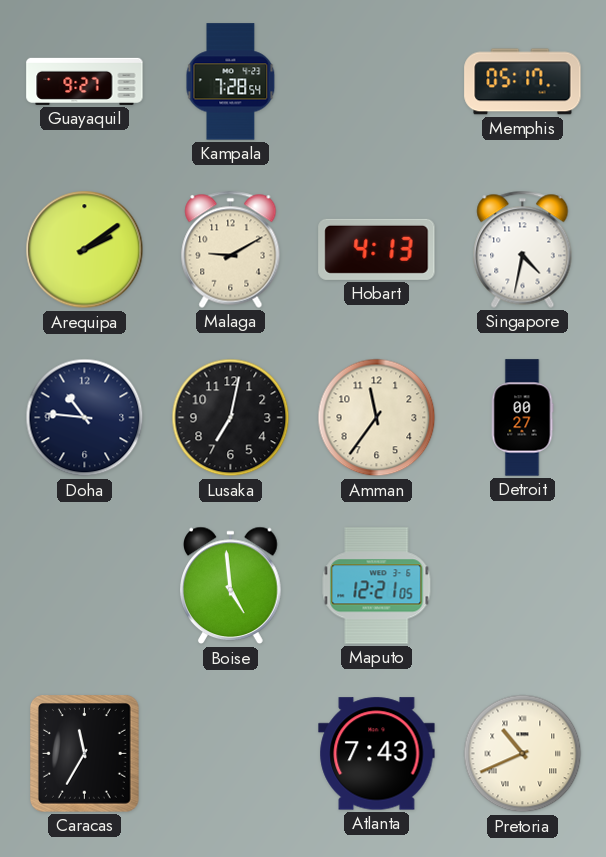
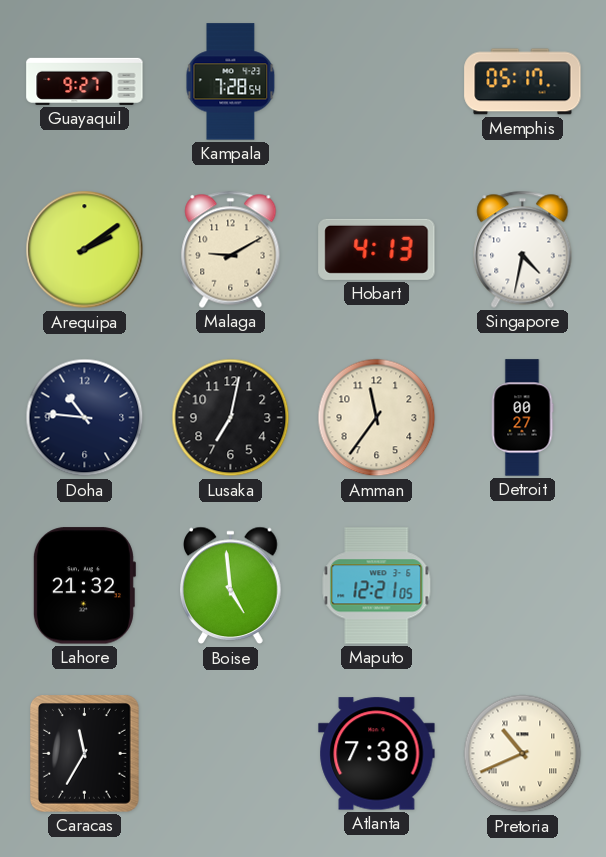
Lahore: none -> 21:32
Atlanta: 7:43 -> 7:38
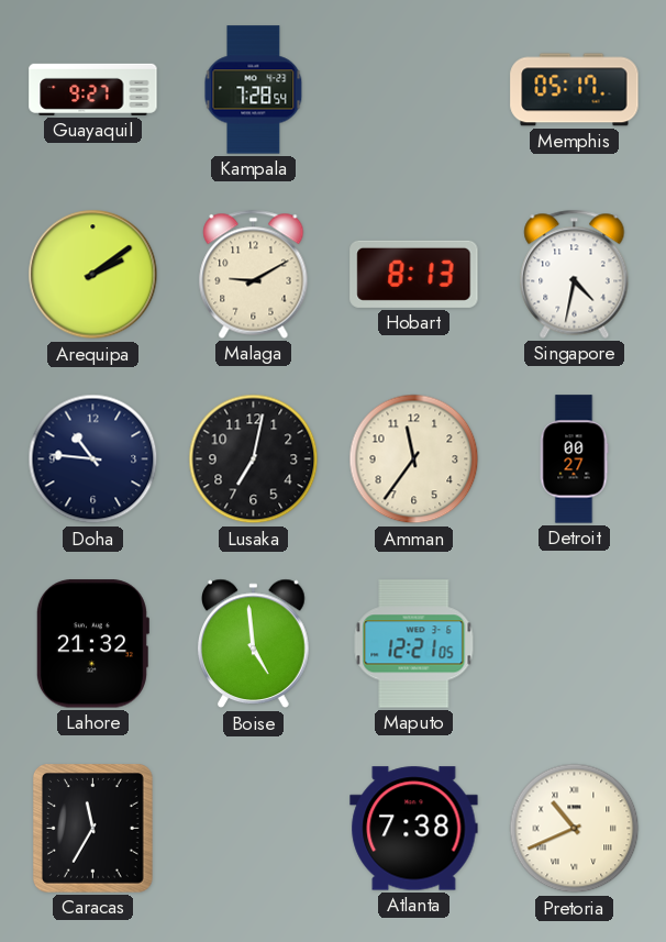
Hobart: 4:13 -> 8:13
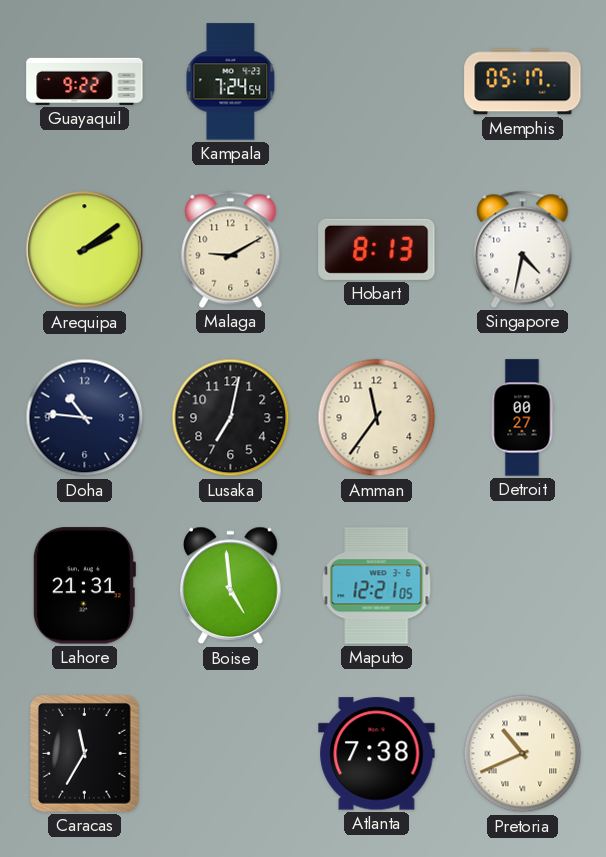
Guayaquil: 9:27 -> 9:22
Kampala: 7:28 -> 7:24
Lahore: 21:32 -> 21:31
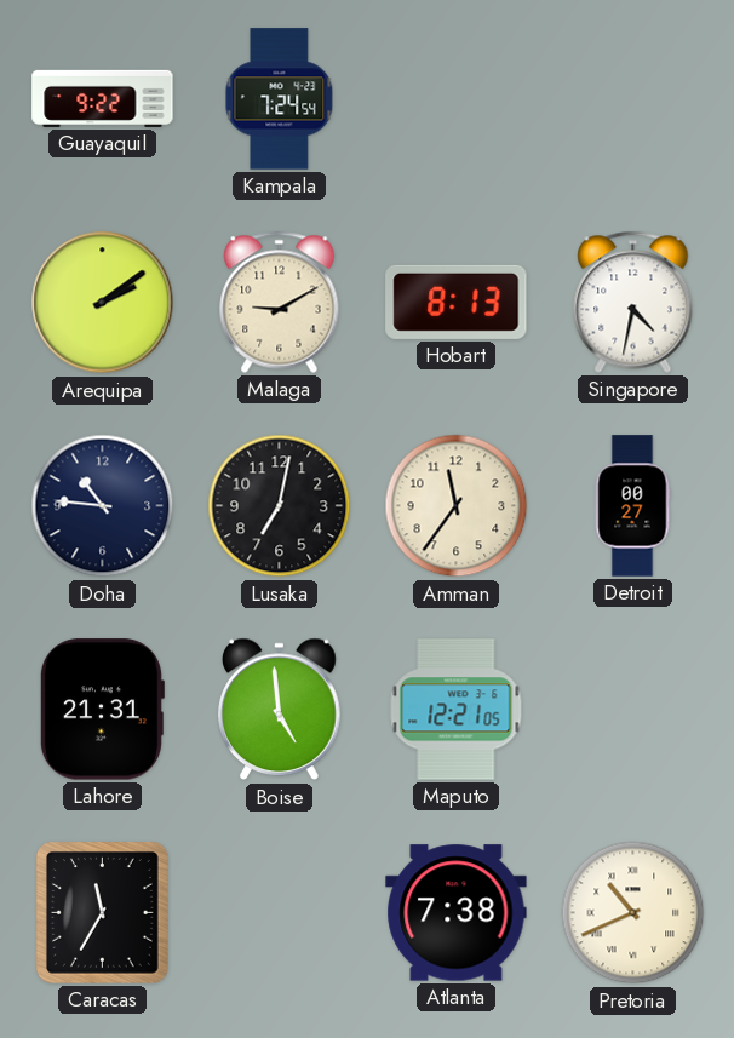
Memphis: 05:17 -> none
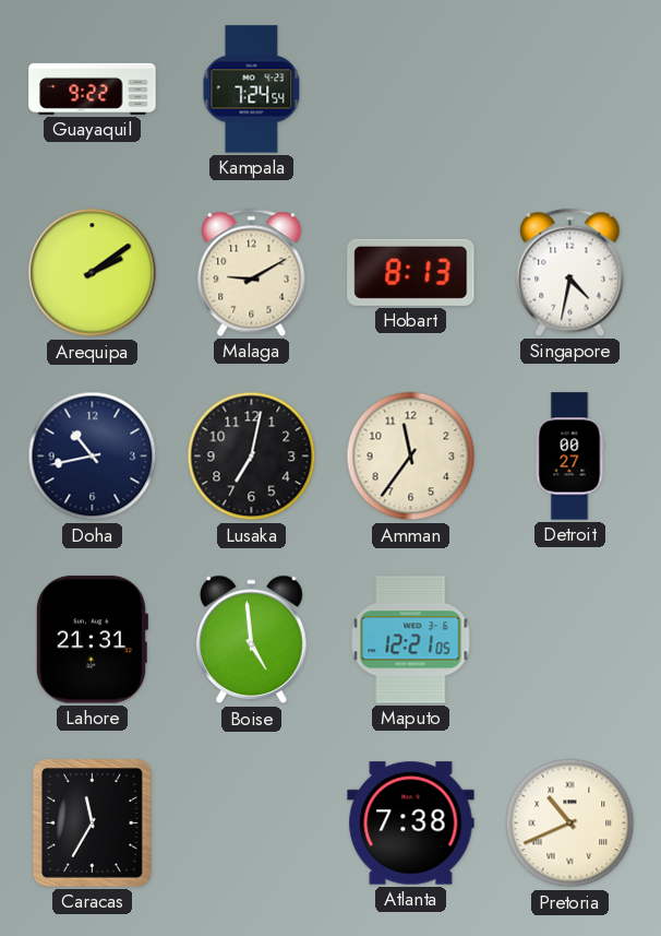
Doha: 10:46 -> 10:43
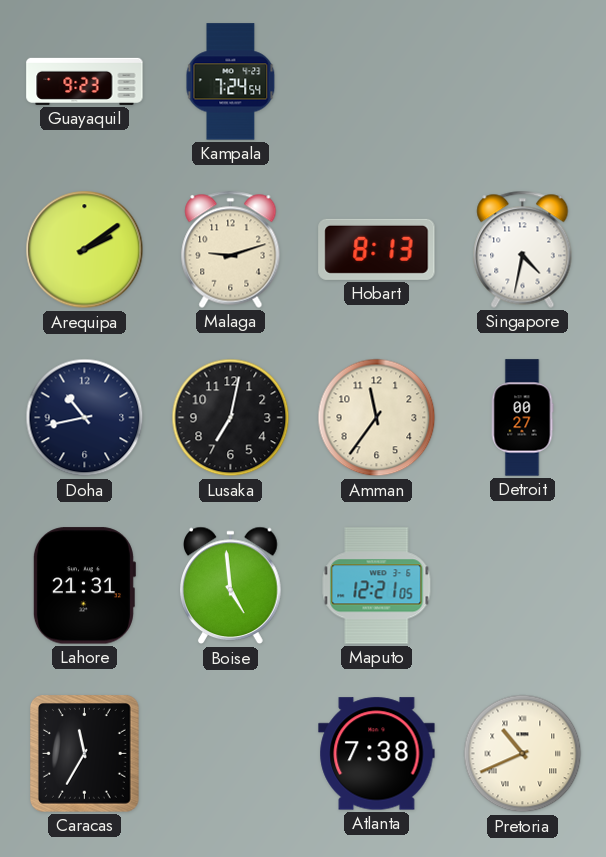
Guayaquil: 9:22 -> 9:23
Malaga: 9:10 -> 9:12
